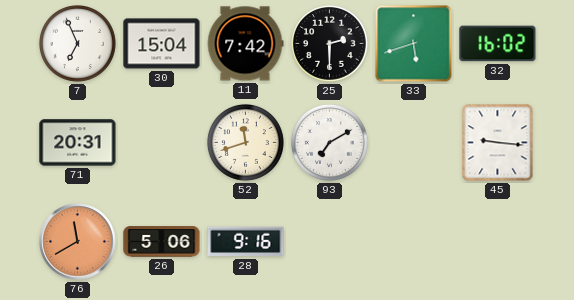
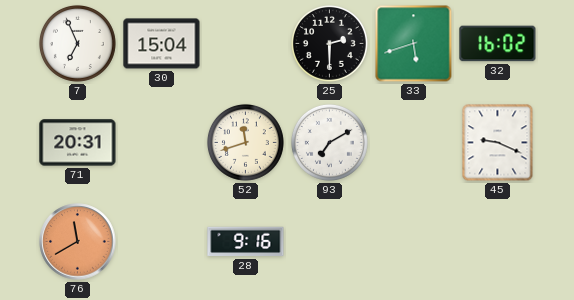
11: 7:42 -> none
45: 9:16 -> 9:19
26: 5:06 -> none
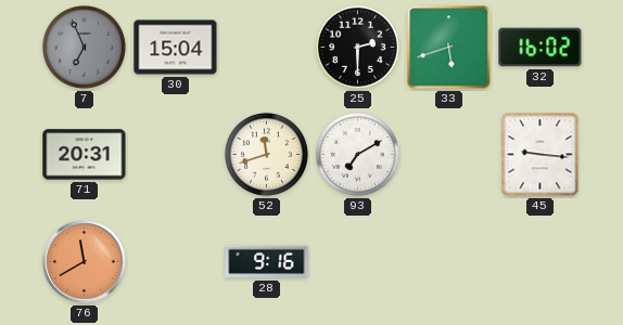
7 dial: white -> grey
45: 9:19 -> 9:16
